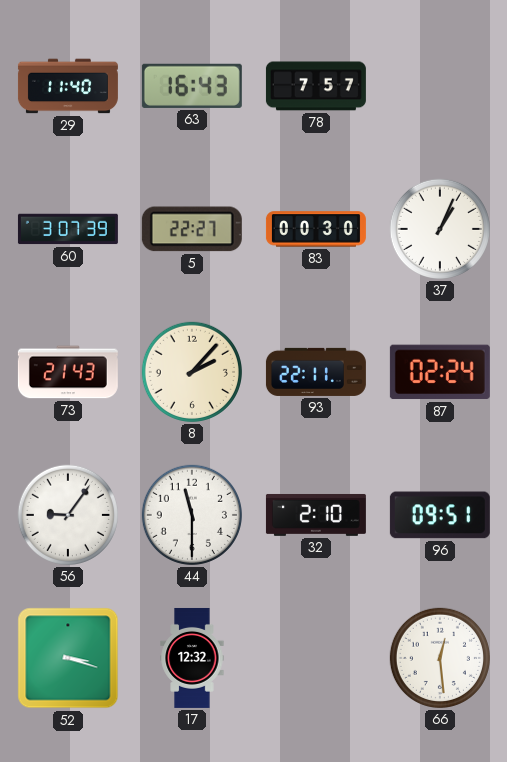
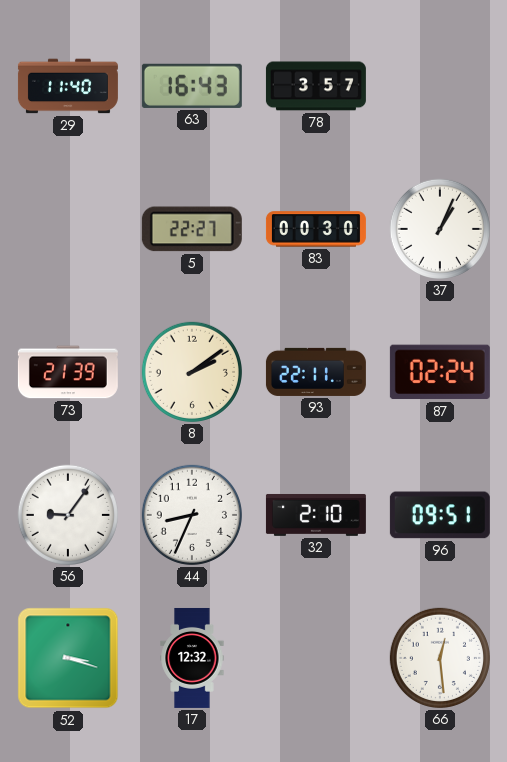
78: 7:57 -> 3:57
60: 3:07 -> none
73: 21:43 -> 21:39
8: 2:07 -> 2:09
44: 11:30 -> 8:34
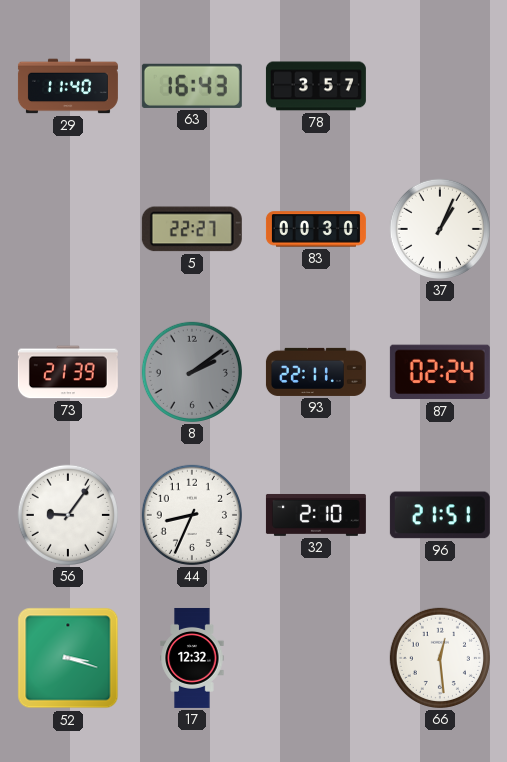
8 dial: cream -> grey
96: 09:51 -> 21:51
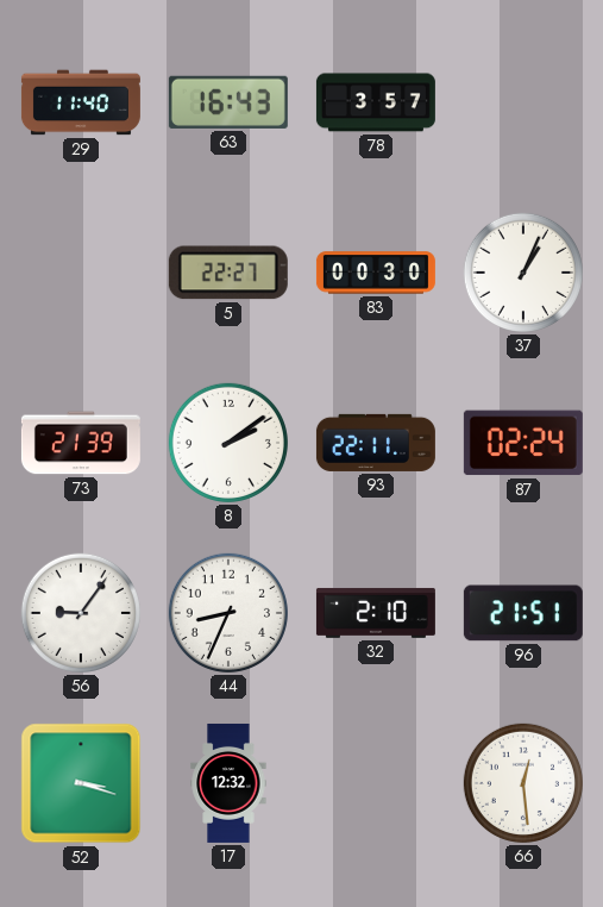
8 dial: grey -> white
